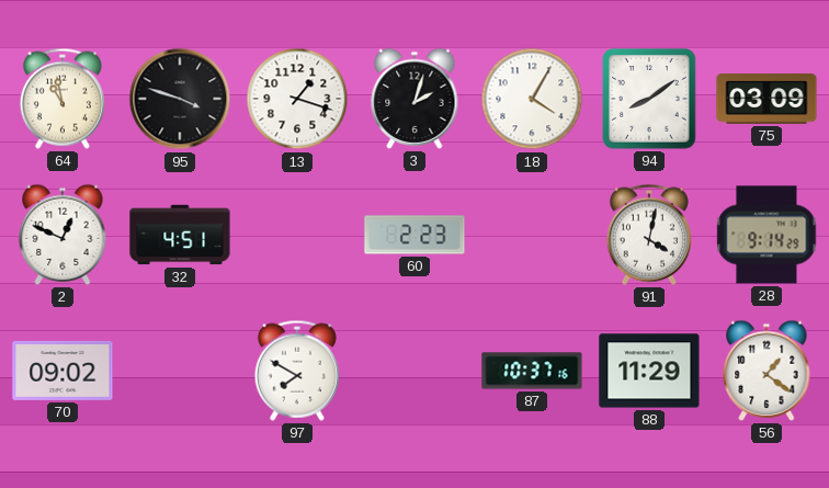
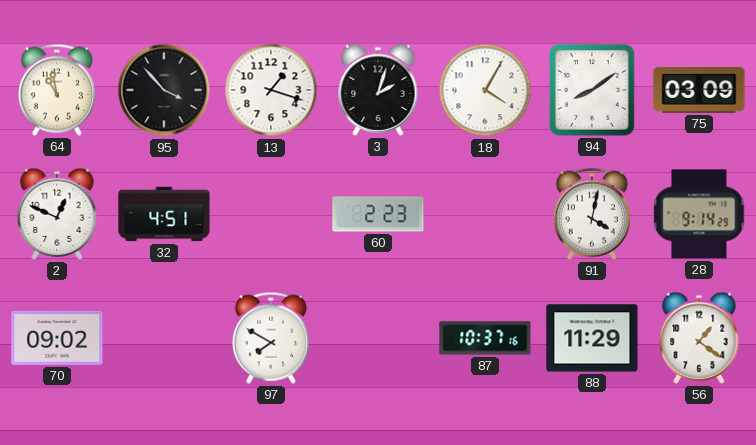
95: 3:48 -> 3:53
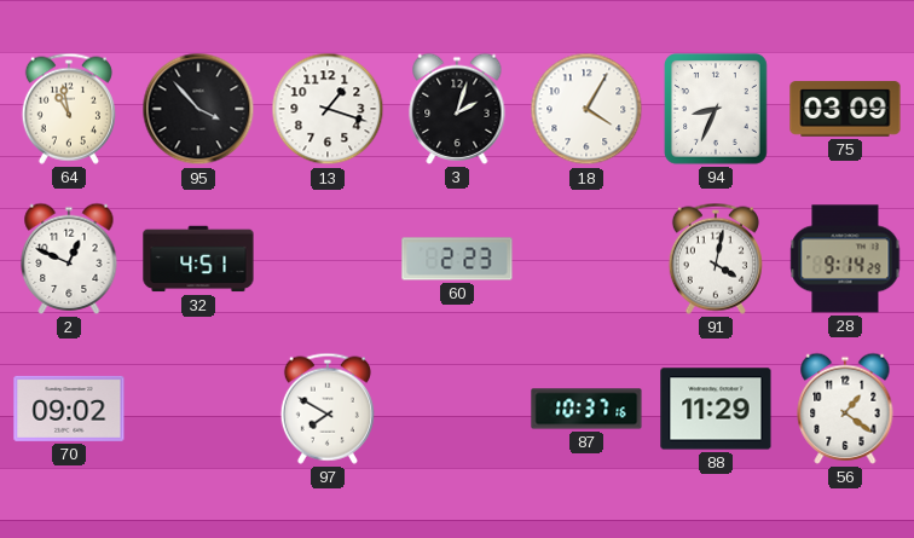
94: 8:09 -> 8:34
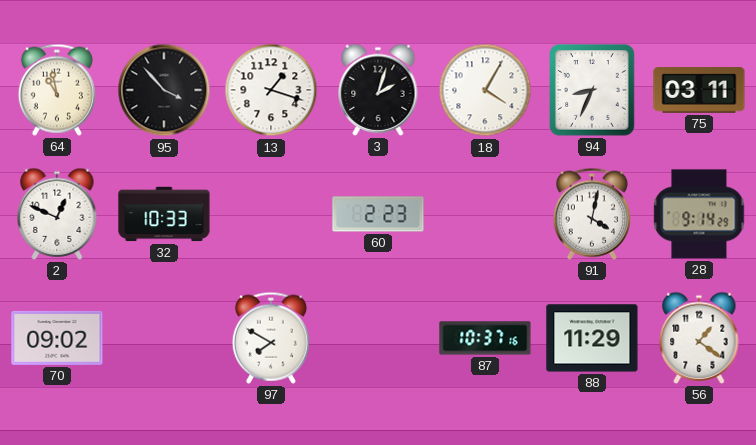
75: 03:09 -> 03:11
32: 4:51 -> 10:33
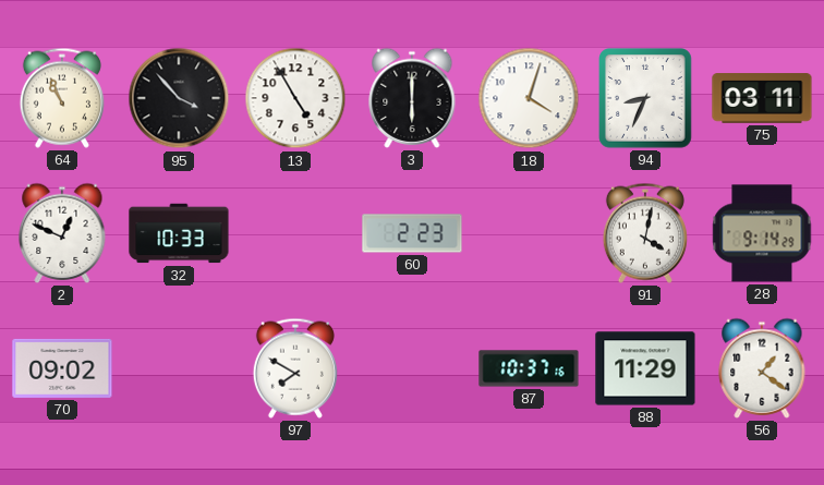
64: 10:58 -> 10:56
13: 1:18 -> 4:55
3: 2:03 -> 6:00
18: 4:05 -> 4:03
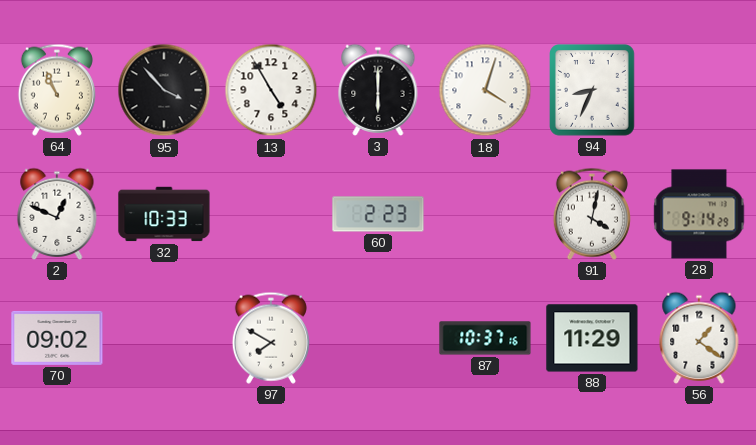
75: 03:11 -> none
